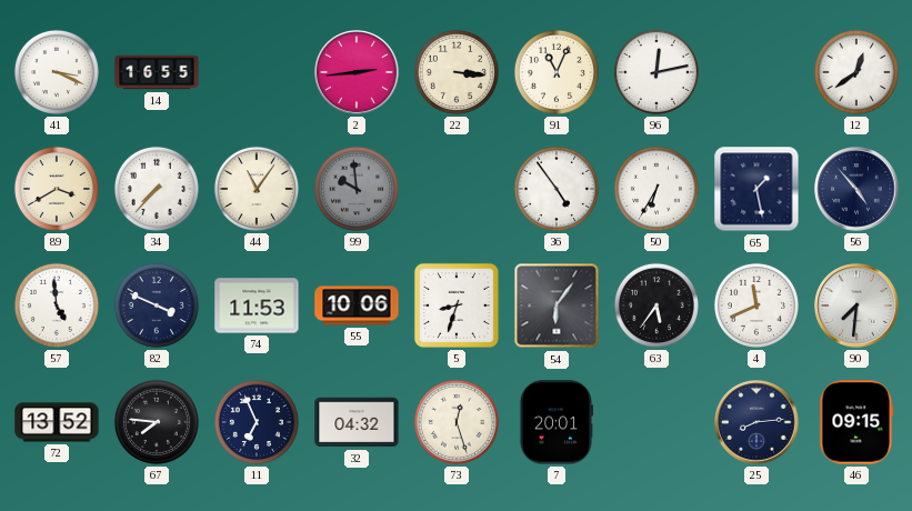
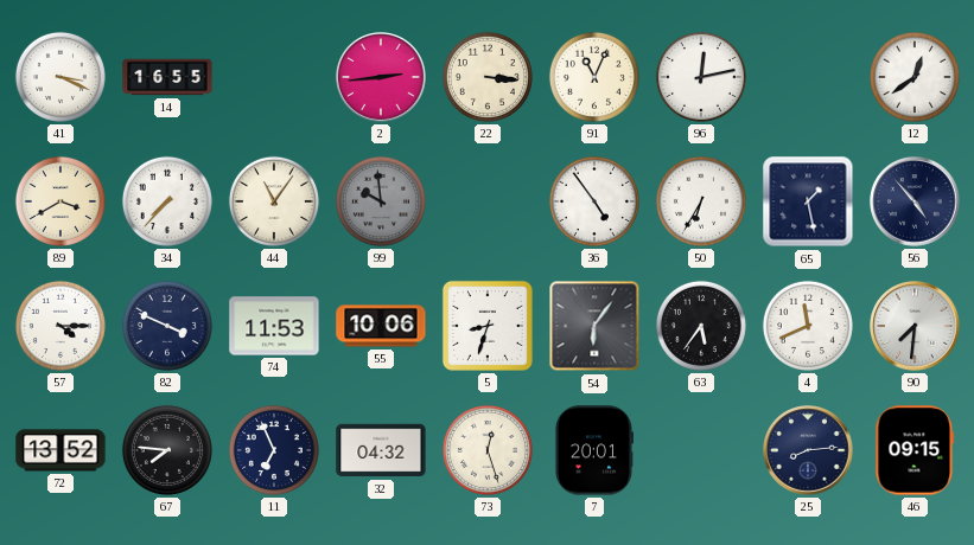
57: 4:59 -> 4:15
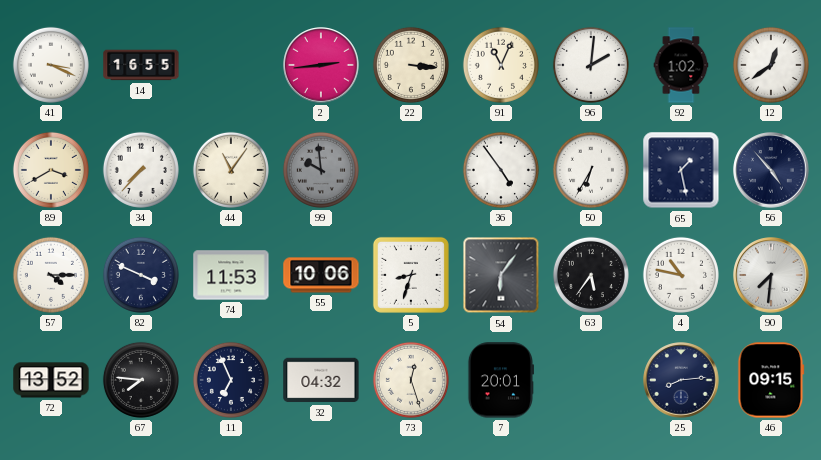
96: 12:13 -> 2:01
92: none -> 1:02
4: 11:41 -> 10:47
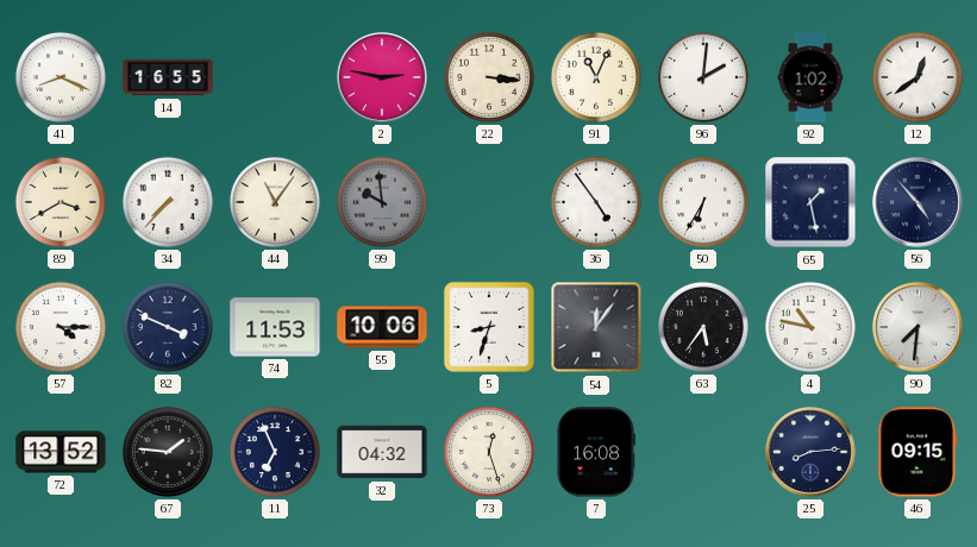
41: 3:19 -> 8:19
2: 2:44 -> 2:47
54: 6:06 -> 12:06
67: 7:46 -> 1:46
7: 20:01 -> 16:08
